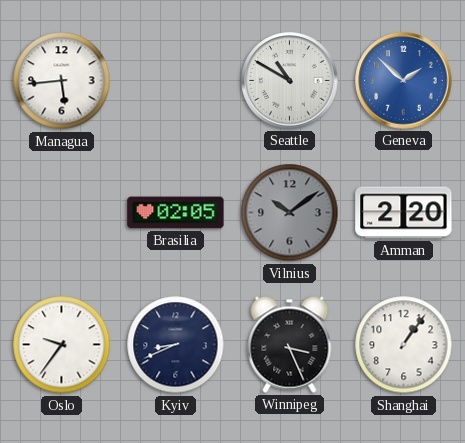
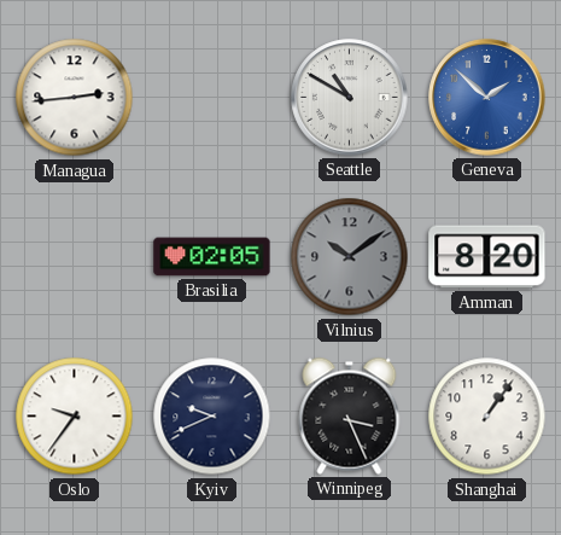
Managua: 5:44 -> 2:44
Amman: 2:20 -> 8:20
Kyiv: 8:41 -> 9:41
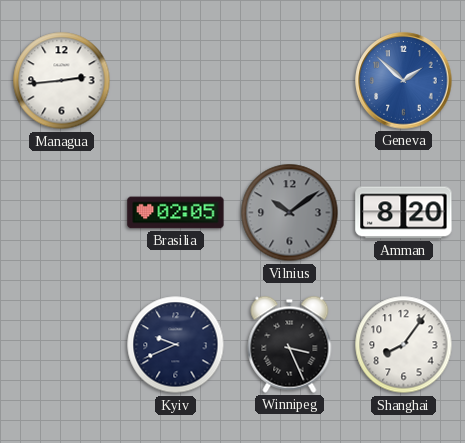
Seattle: 10:50 -> none
Oslo: 9:36 -> none
Shanghai: 1:06 -> 8:06
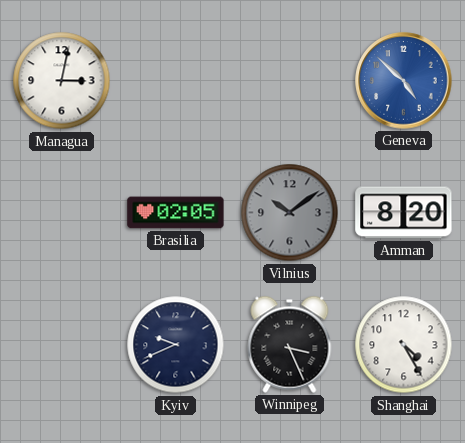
Managua: 2:44 -> 3:02
Geneva: 1:52 -> 4:52
Shanghai: 8:06 -> 4:25
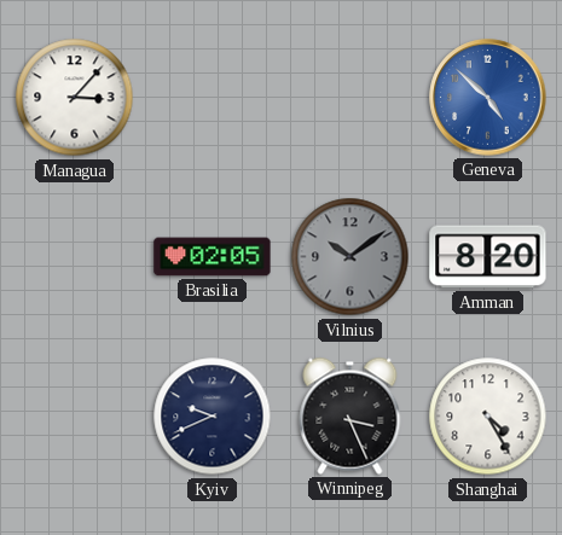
Managua: 3:02 -> 3:07
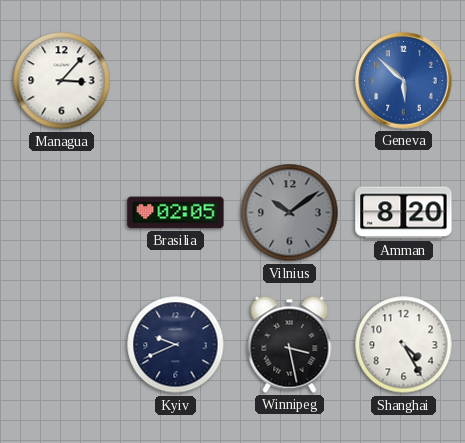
Geneva: 4:52 -> 5:52
Winnipeg: 3:26 -> 3:28
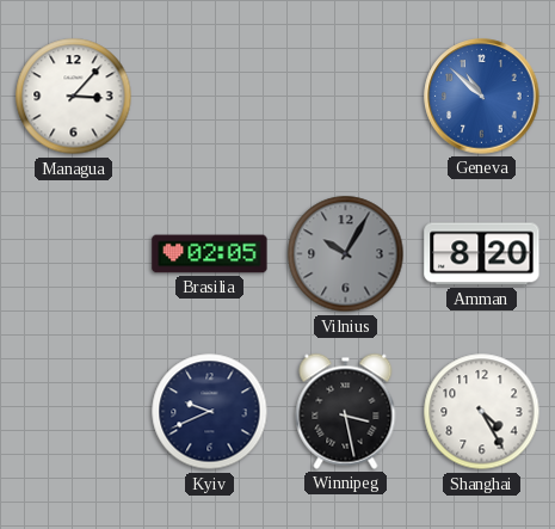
Geneva: 5:52 -> 10:52
Vilnius: 10:09 -> 10:05
